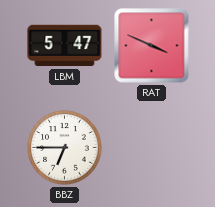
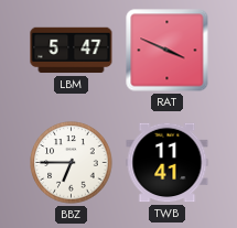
TWB: none -> 11:41
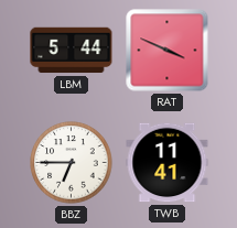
LBM: 5:47 -> 5:44
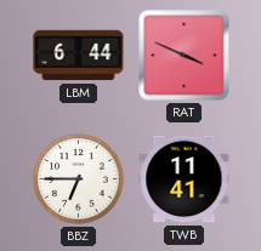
LBM: 5:44 -> 6:44
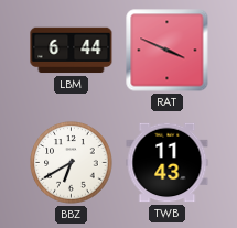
BBZ: 6:45 -> 6:40
TWB: 11:41 -> 11:43
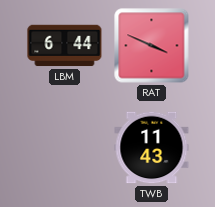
BBZ: 6:40 -> none
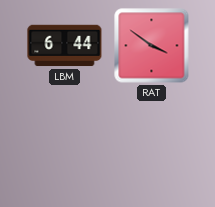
RAT: 3:49 -> 3:51
TWB: 11:43 -> none
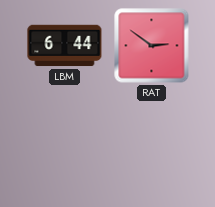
RAT: 3:51 -> 2:51
